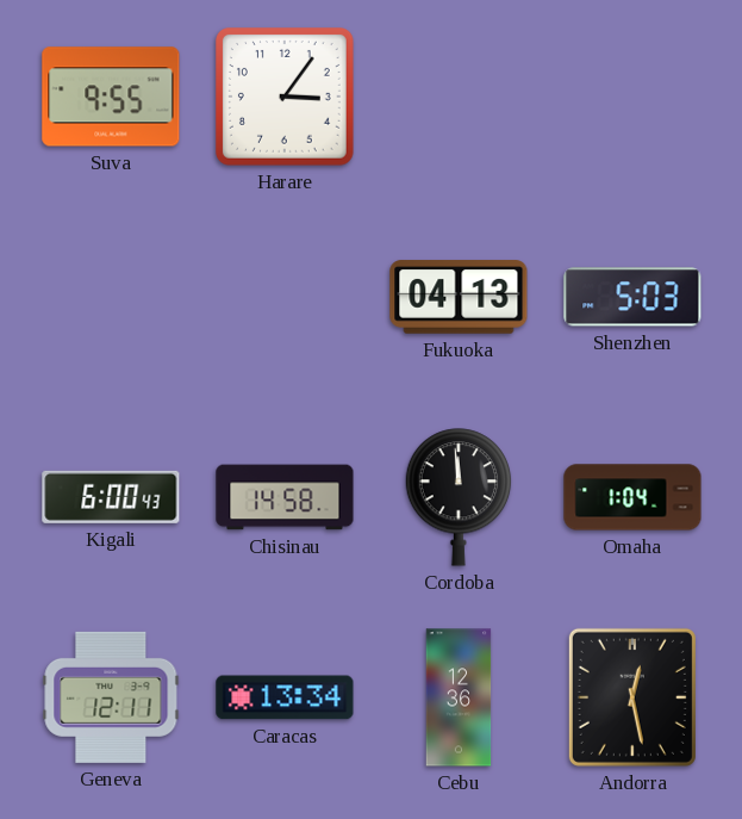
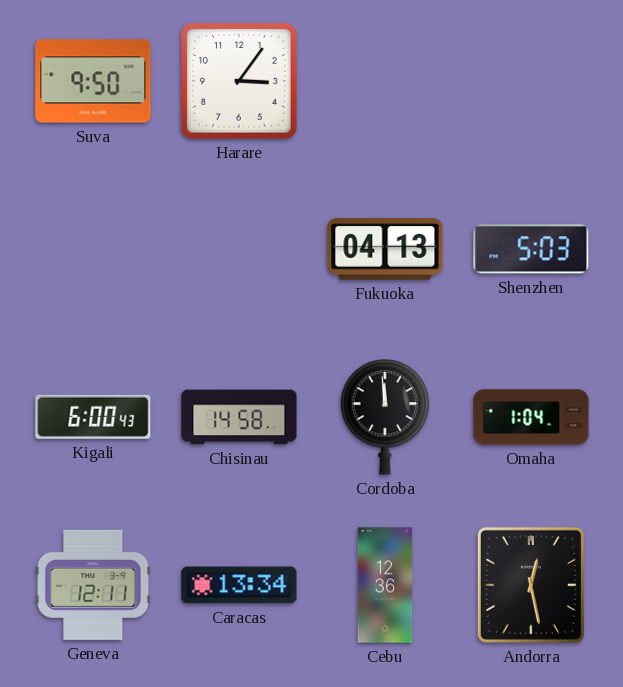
Suva: 9:55 -> 9:50
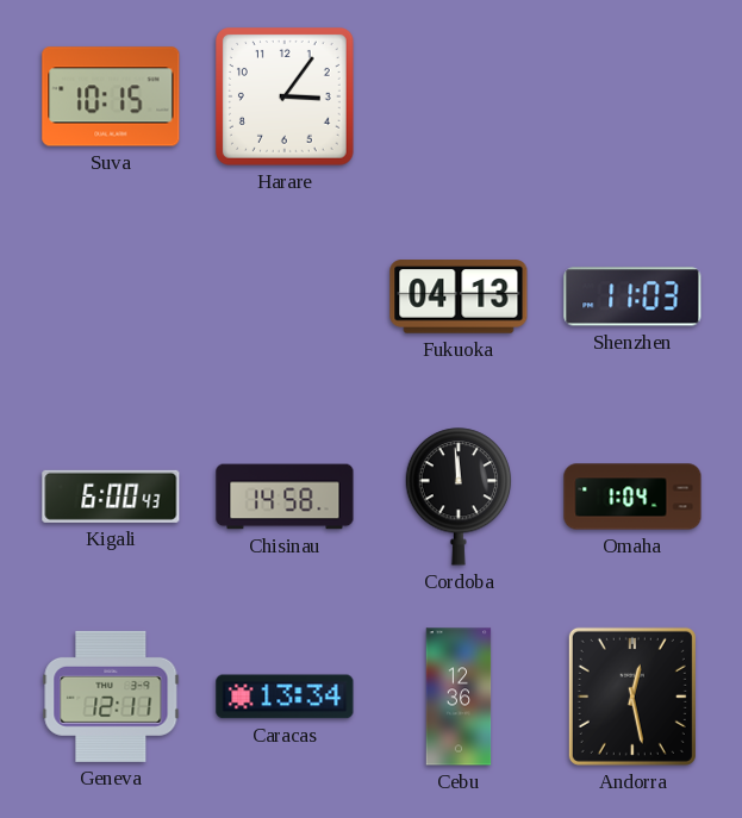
Suva: 9:50 -> 10:15
Shenzhen: 5:03 -> 11:03
